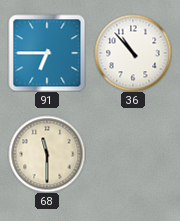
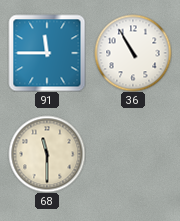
91: 6:45 -> 11:45
36: 10:53 -> 10:55
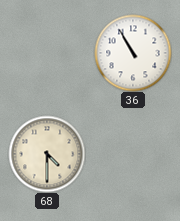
91: 11:45 -> none
68: 11:30 -> 4:30
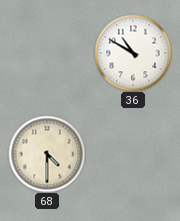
36: 10:55 -> 10:50
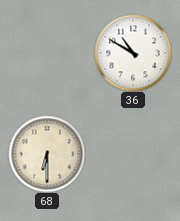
68: 4:30 -> 6:30
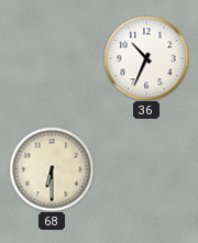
36: 10:50 -> 10:34
